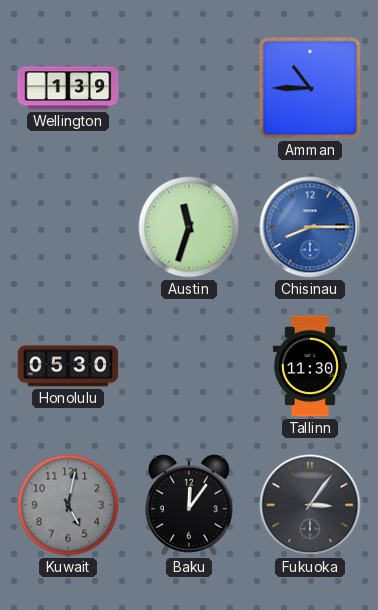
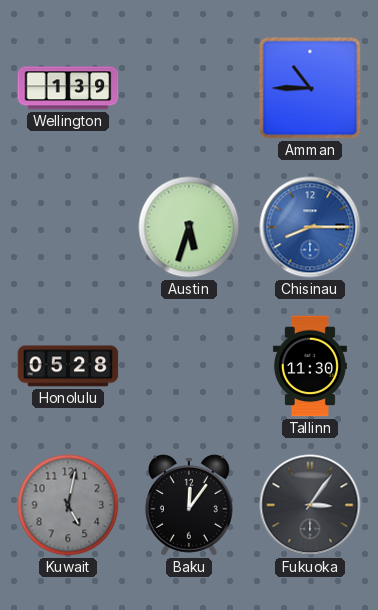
Austin: 11:33 -> 5:33
Honolulu: 05:30 -> 05:28
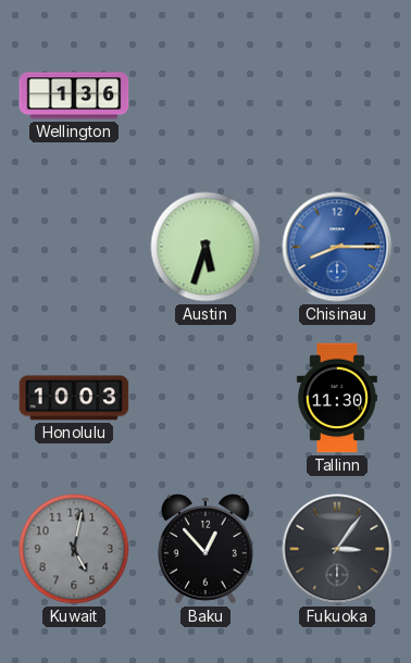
Wellington: 1:39 -> 1:36
Amman: 10:45 -> none
Honolulu: 05:28 -> 10:03
Baku: 12:06 -> 12:53
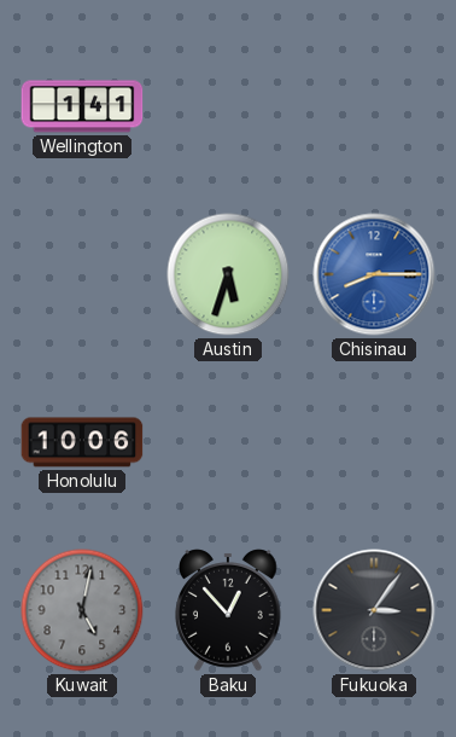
Wellington: 1:36 -> 1:41
Honolulu: 10:03 -> 10:06
Tallinn: 11:30 -> none
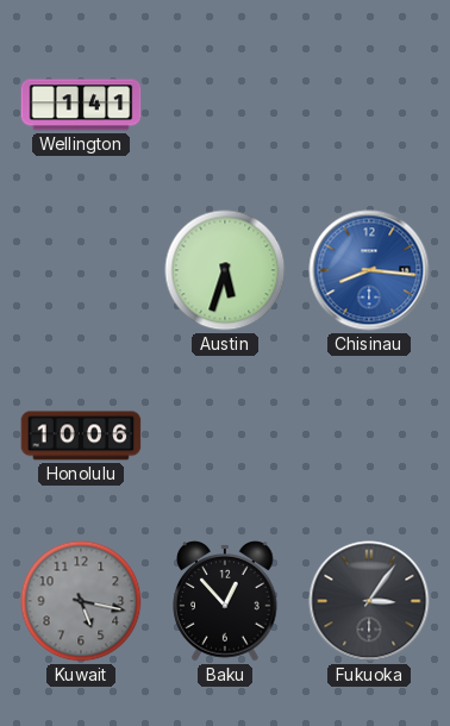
Chisinau: 8:15 -> 8:16
Kuwait: 5:02 -> 5:17
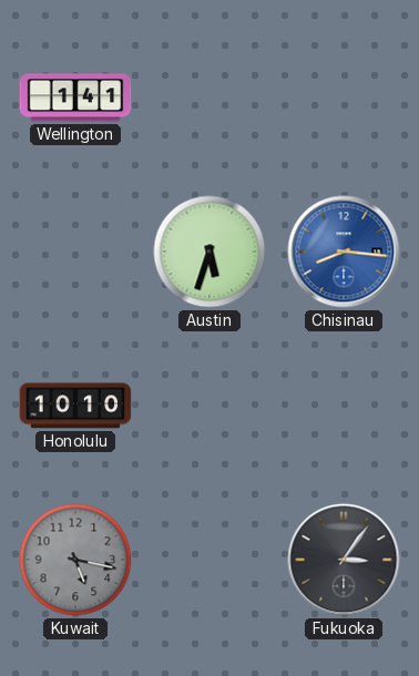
Honolulu: 10:06 -> 10:10
Baku: 12:53 -> none
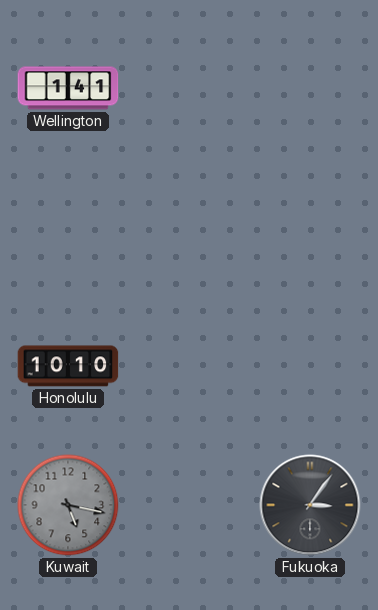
Austin: 5:33 -> none
Chisinau: 8:16 -> none
